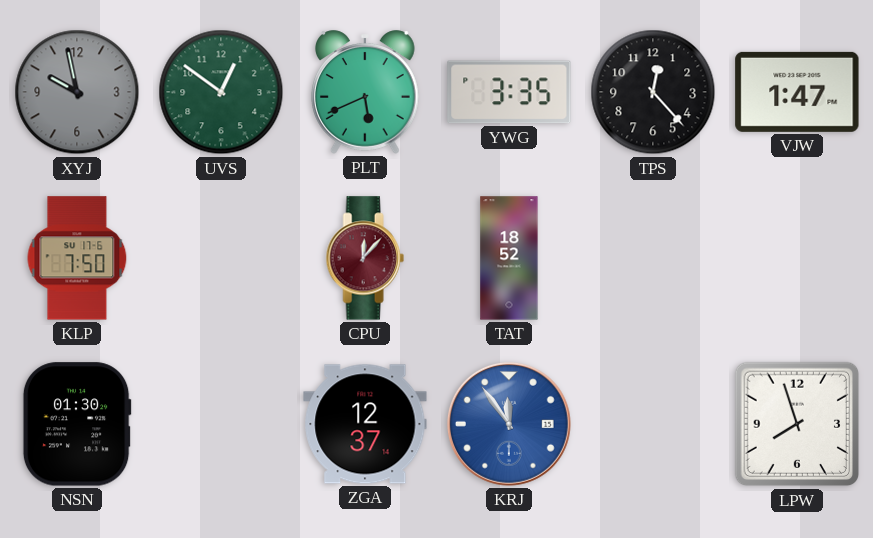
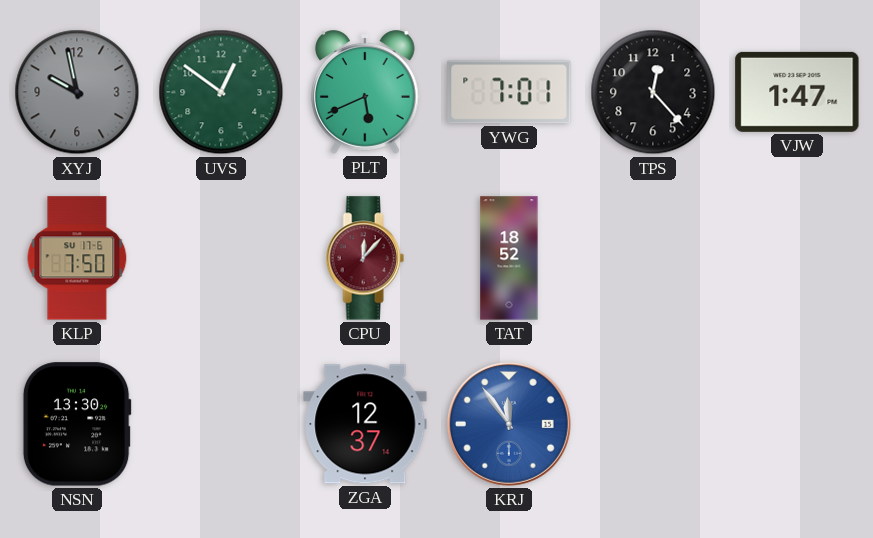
YWG: 3:35 -> 7:01
NSN: 01:30 -> 13:30
LPW: 7:57 -> none
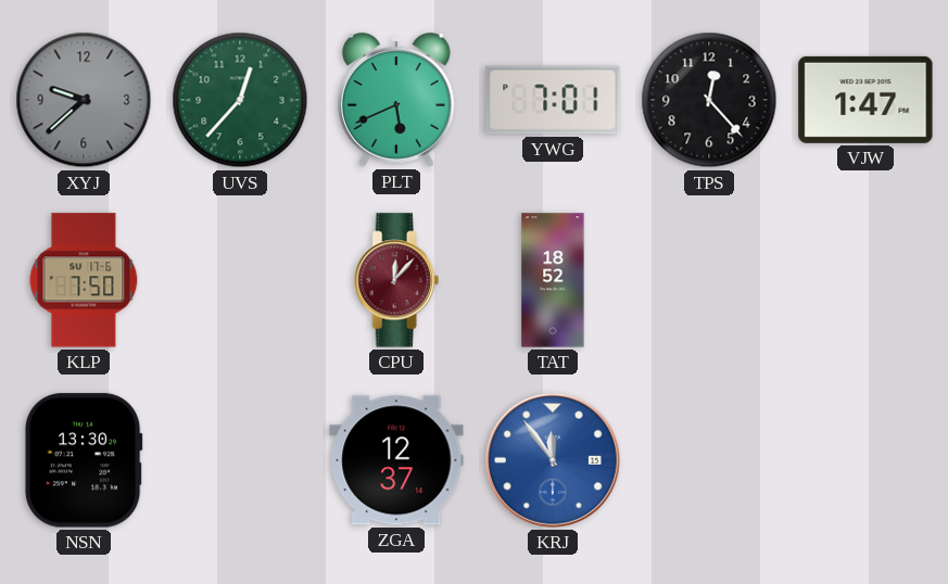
XYJ: 9:58 -> 9:38
UVS: 12:51 -> 12:37
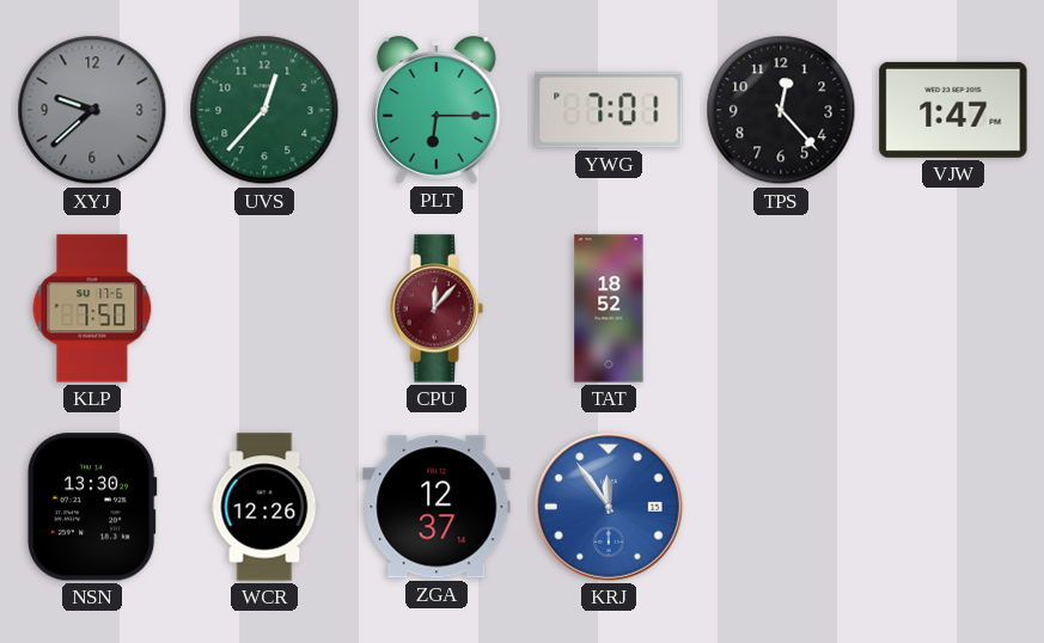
PLT: 5:41 -> 6:15
WCR: none -> 12:26
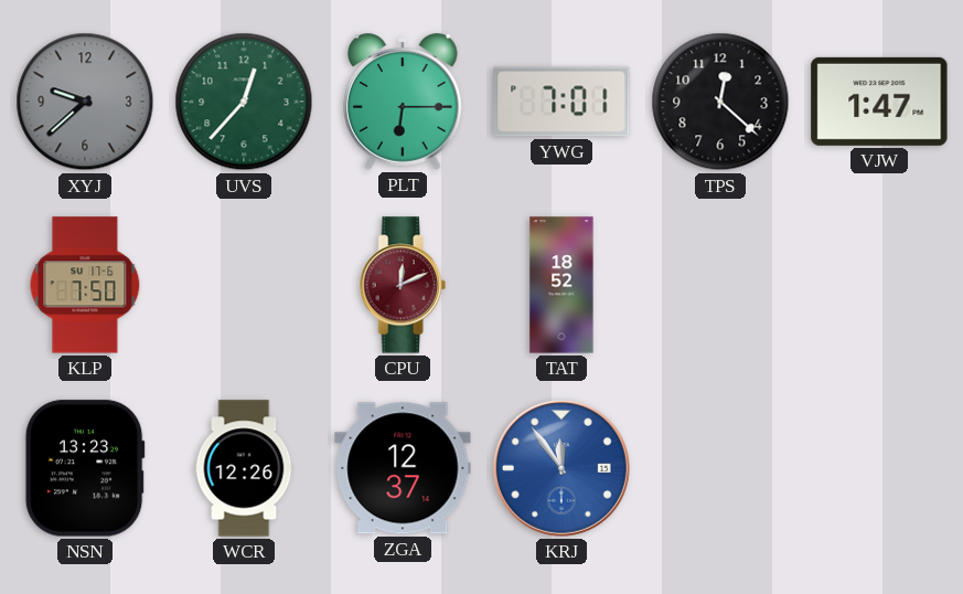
TPS: 12:23 -> 12:22
CPU: 12:07 -> 12:11
NSN: 13:30 -> 13:23
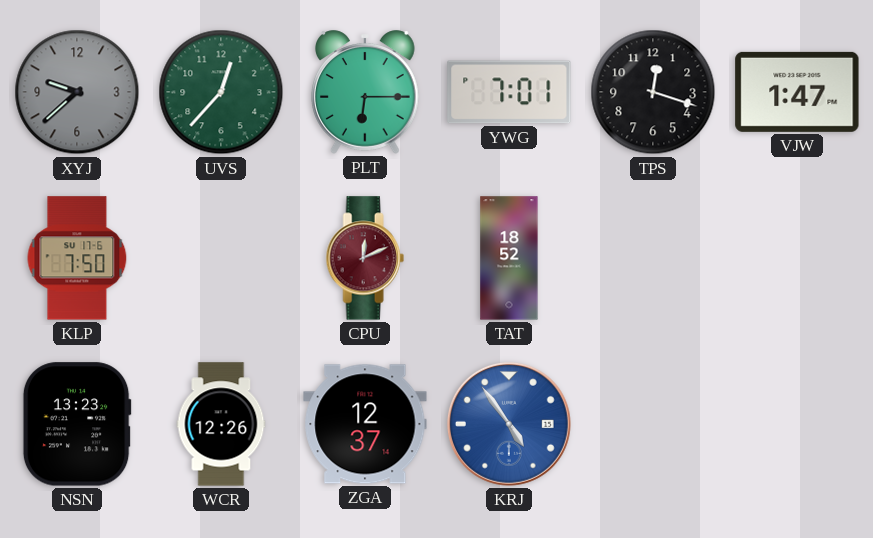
TPS: 12:22 -> 12:18
KRJ: 11:54 -> 4:54
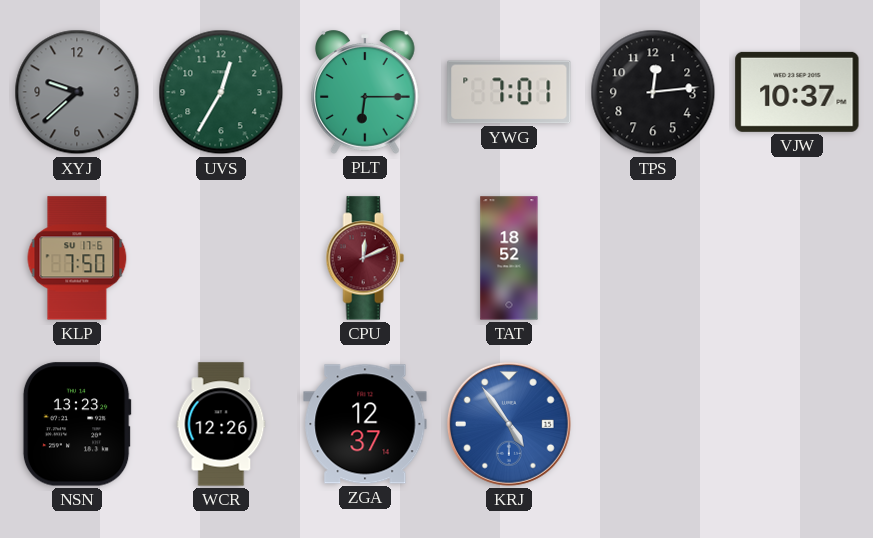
UVS: 12:37 -> 12:35
TPS: 12:18 -> 12:14
VJW: 1:47 -> 10:37
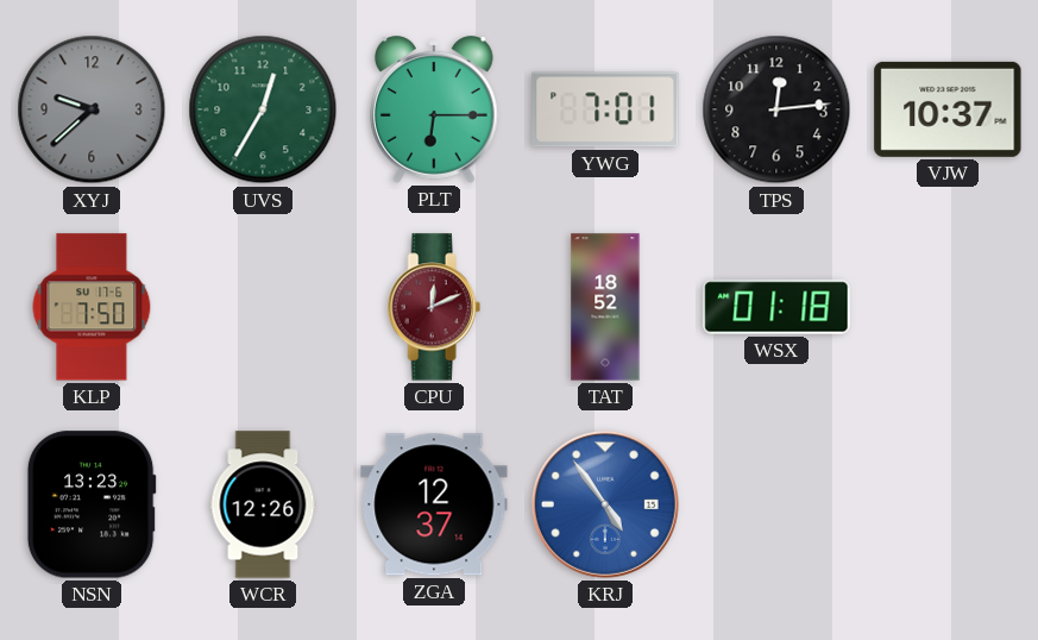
WSX: none -> 01:18
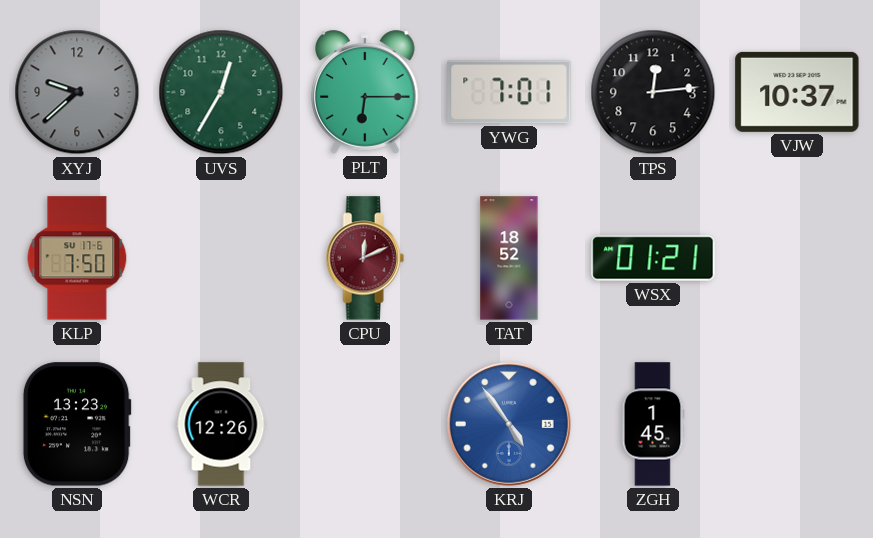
WSX: 01:18 -> 01:21
ZGA: 12:37 -> none
ZGH: none -> 1:45
